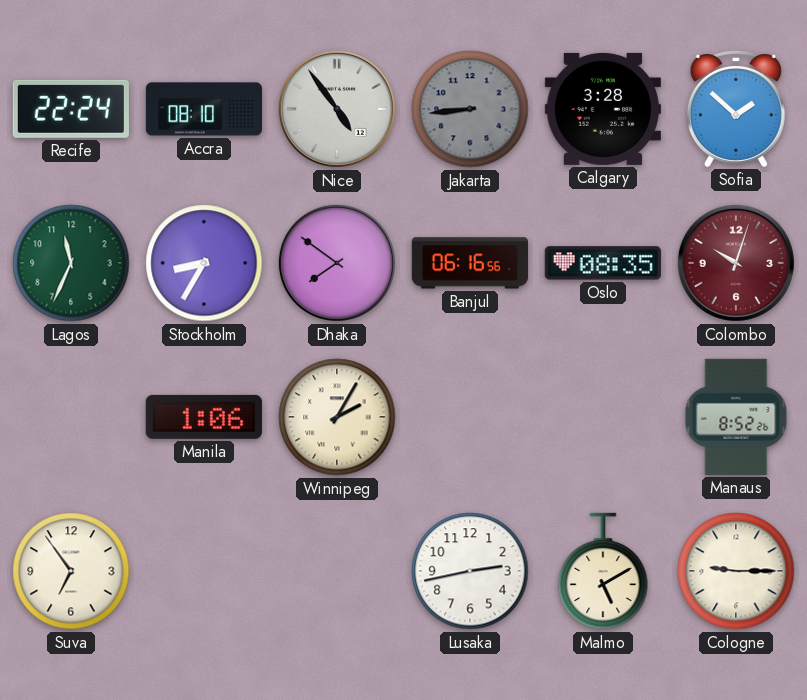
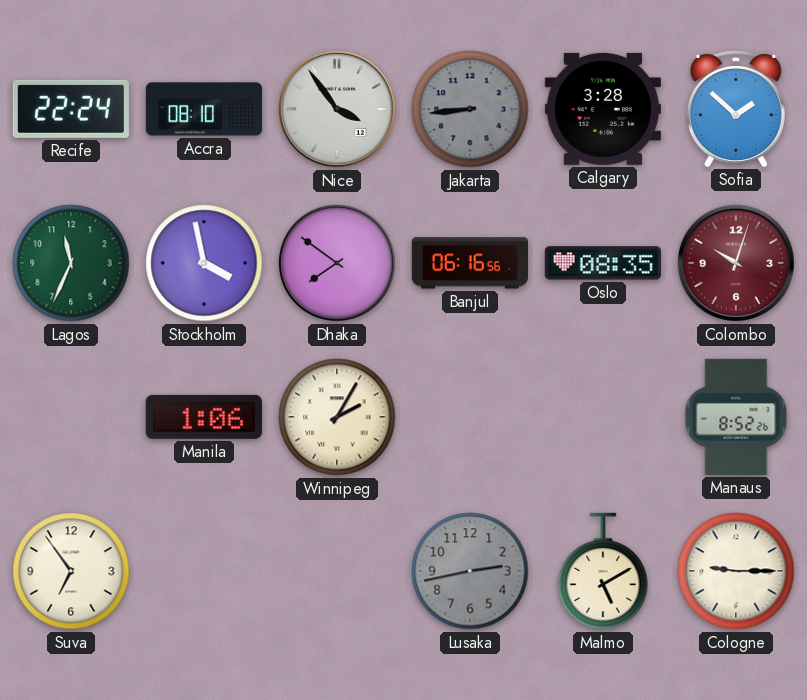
Nice: 4:54 -> 3:54
Stockholm: 8:35 -> 3:58
Lusaka dial: white -> grey
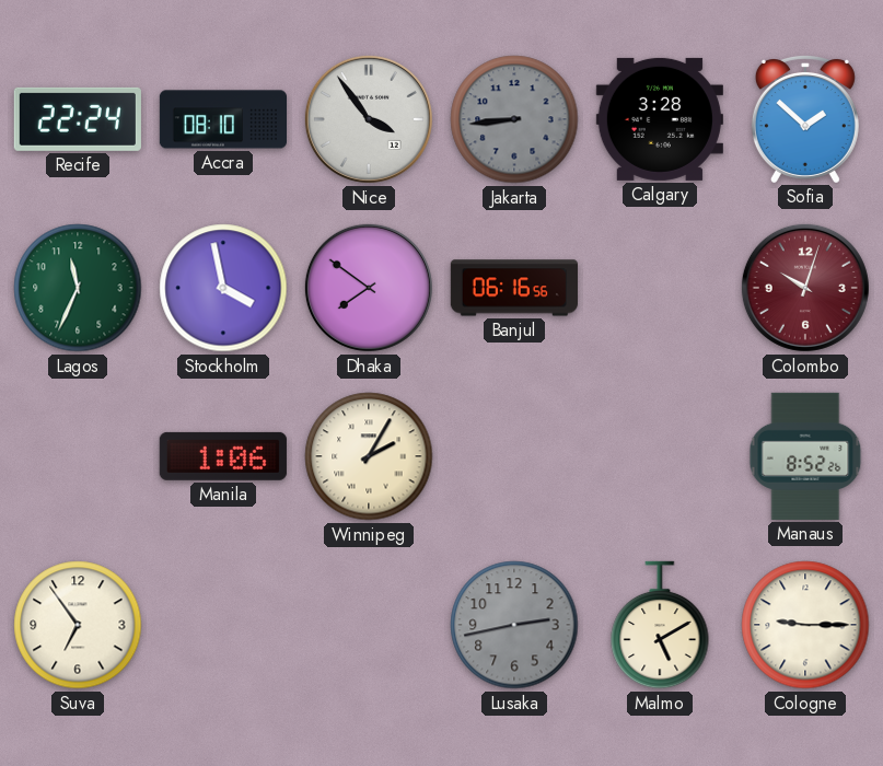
Oslo: 08:35 -> none
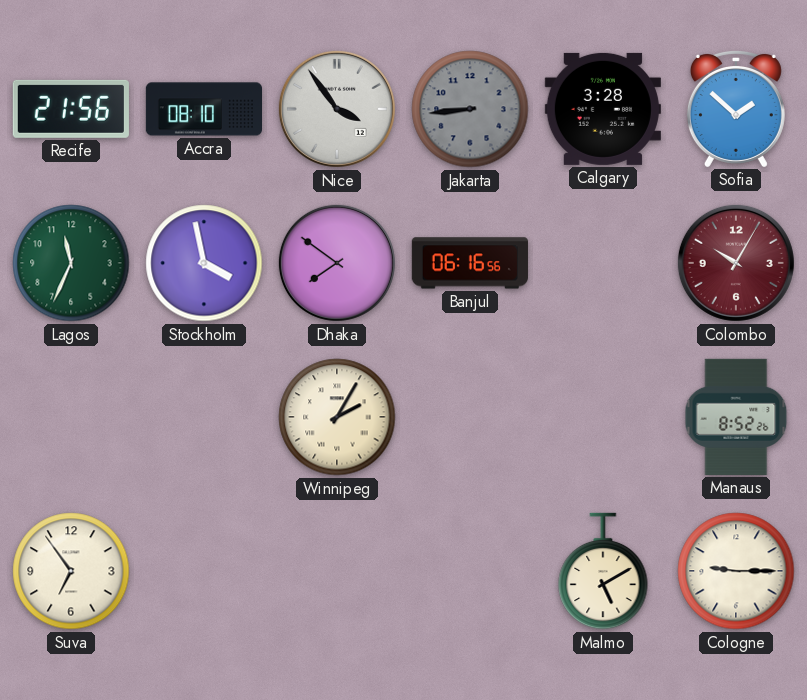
Recife: 22:24 -> 21:56
Colombo: 10:03 -> 10:05
Manila: 1:06 -> none
Lusaka: 2:43 -> none
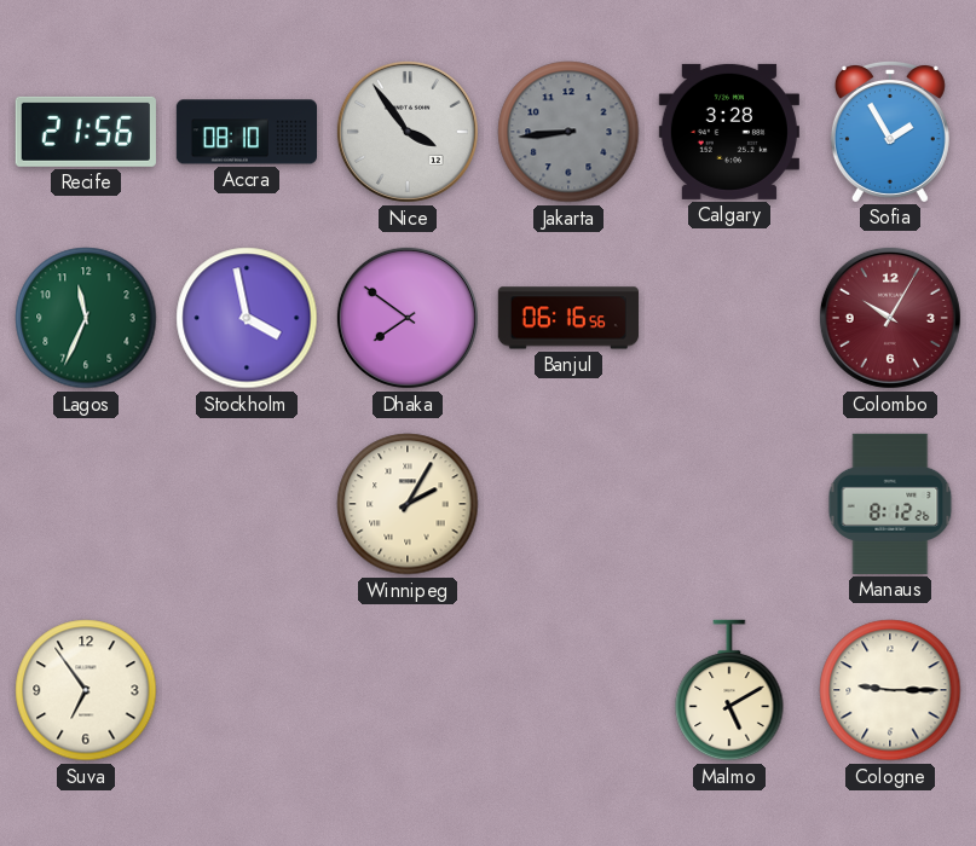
Sofia: 1:52 -> 1:55
Manaus: 8:52 -> 8:12
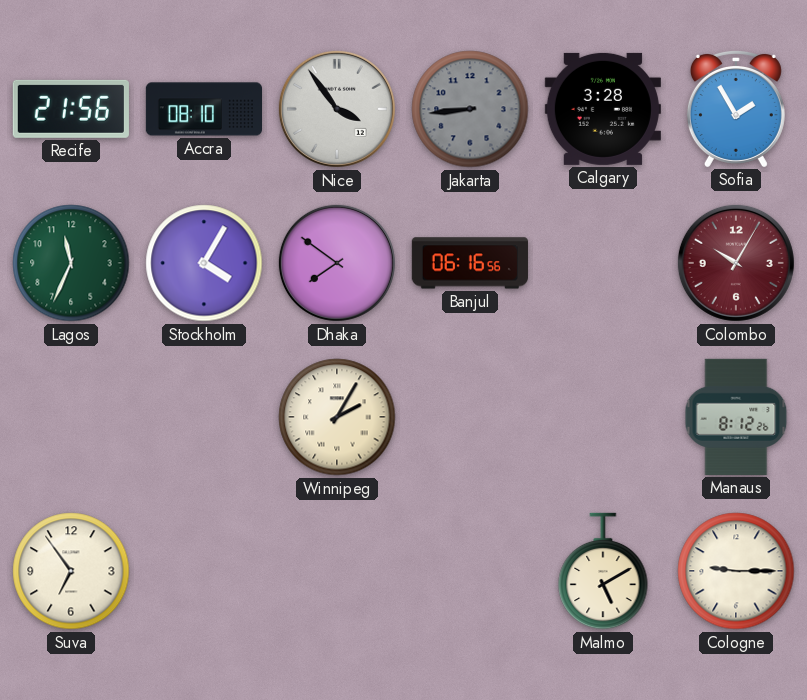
Stockholm: 3:58 -> 4:05
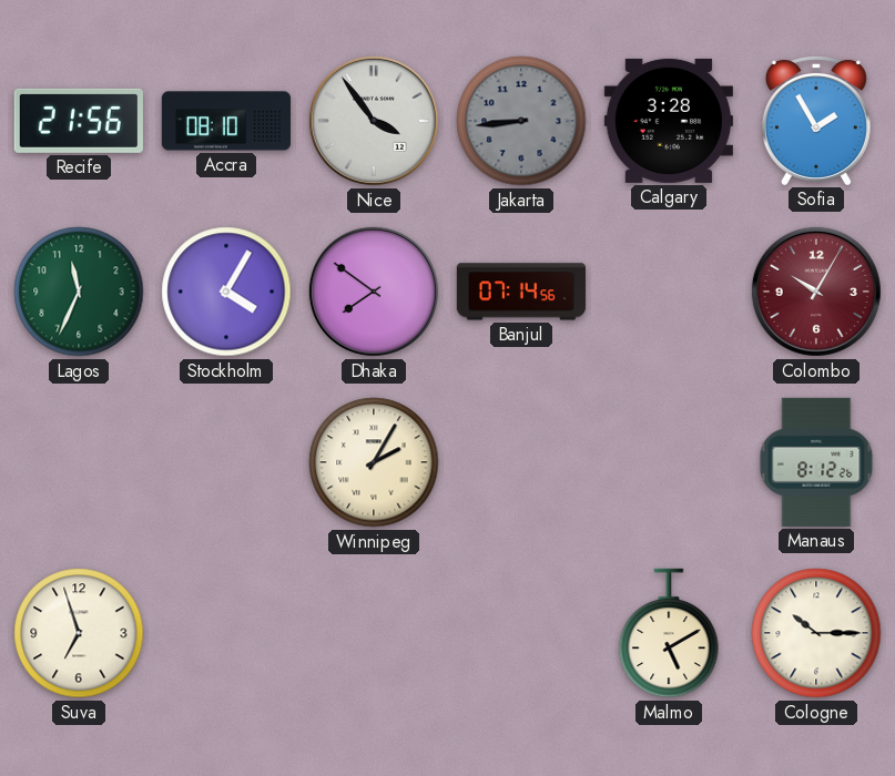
Banjul: 06:16 -> 07:14
Suva: 6:54 -> 6:57
Cologne: 9:15 -> 10:15
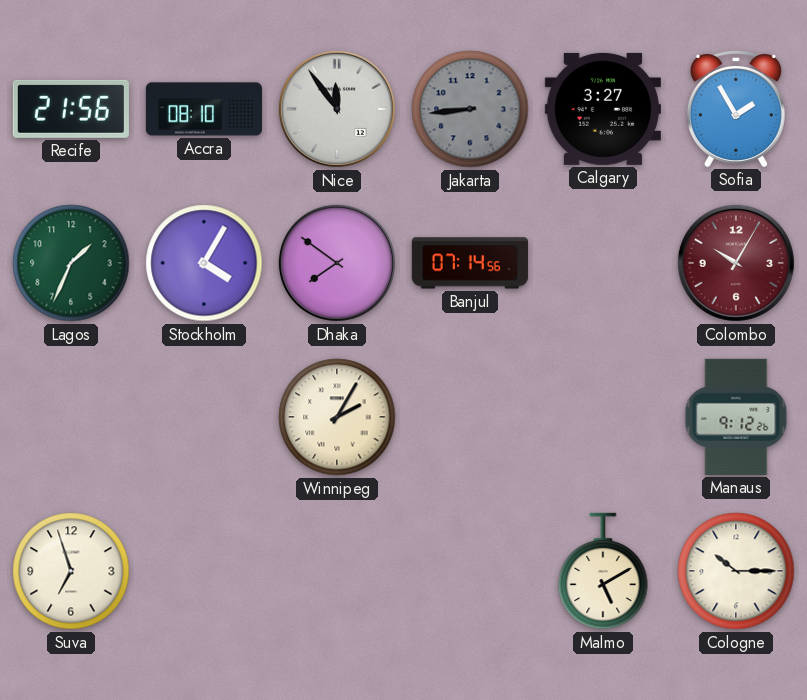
Nice: 3:54 -> 11:54
Calgary: 3:28 -> 3:27
Lagos: 11:34 -> 1:34
Manaus: 8:12 -> 9:12
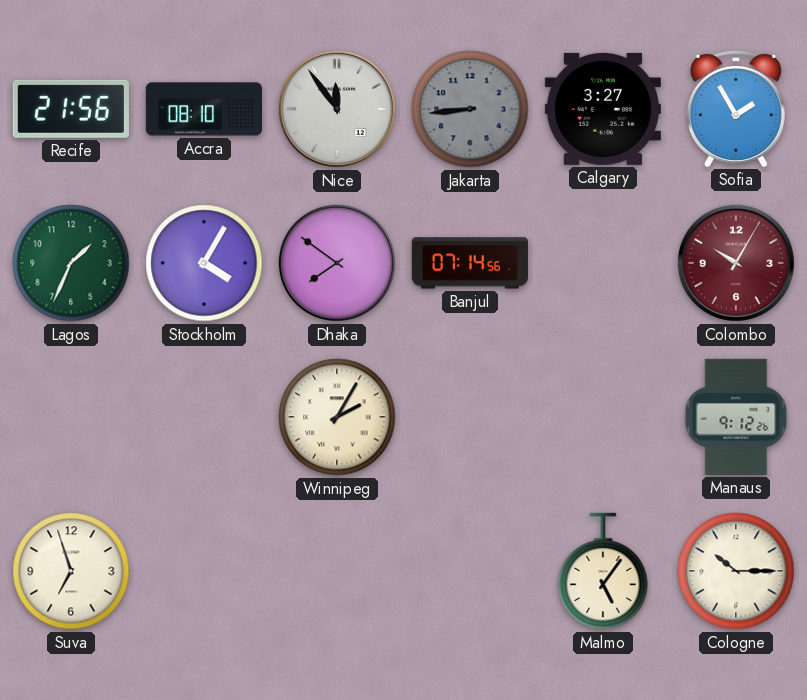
Malmo: 5:10 -> 5:06
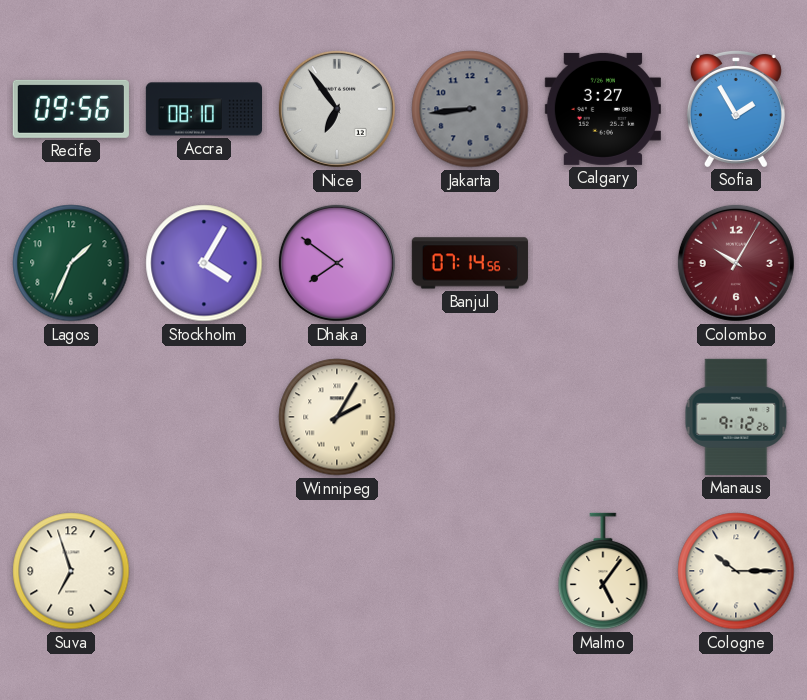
Recife: 21:56 -> 09:56
Nice: 11:54 -> 6:54
